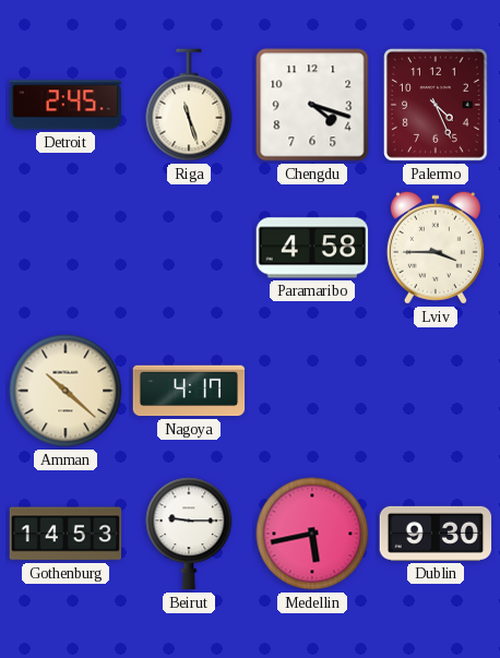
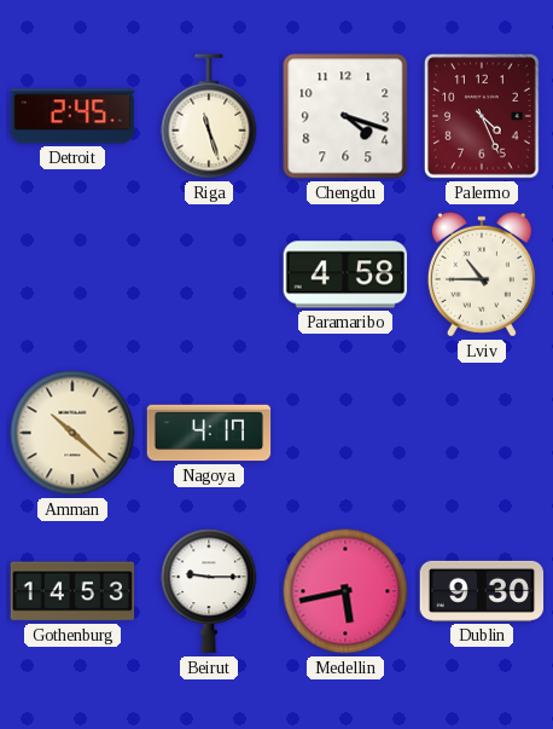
Lviv: 3:45 -> 10:45
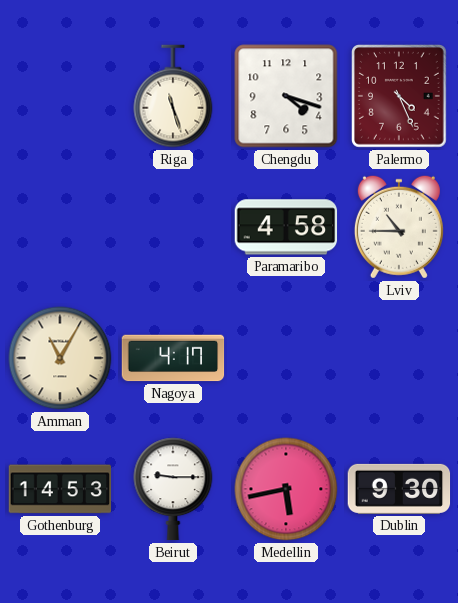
Detroit: 2:45 -> none
Amman: 10:22 -> 11:05
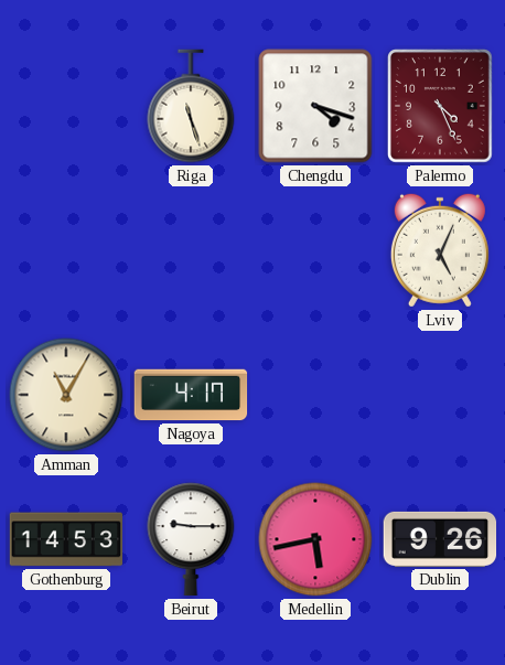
Paramaribo: 4:58 -> none
Lviv: 10:45 -> 5:04
Dublin: 9:30 -> 9:26
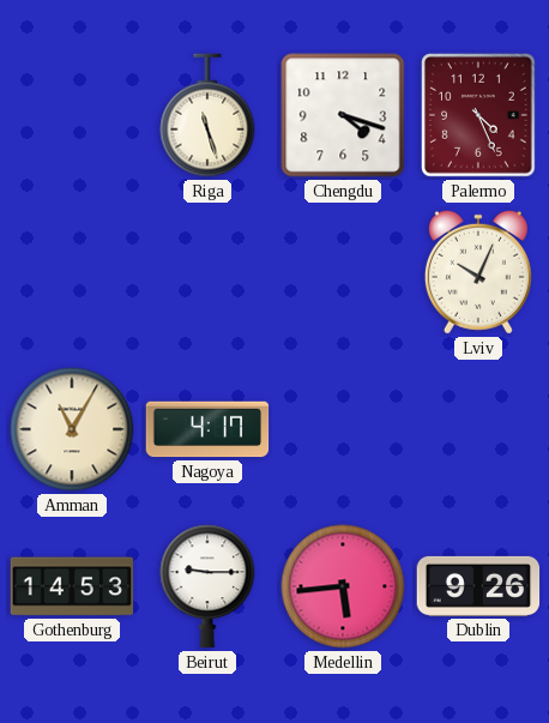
Lviv: 5:04 -> 10:04
Medellin: 5:43 -> 5:44
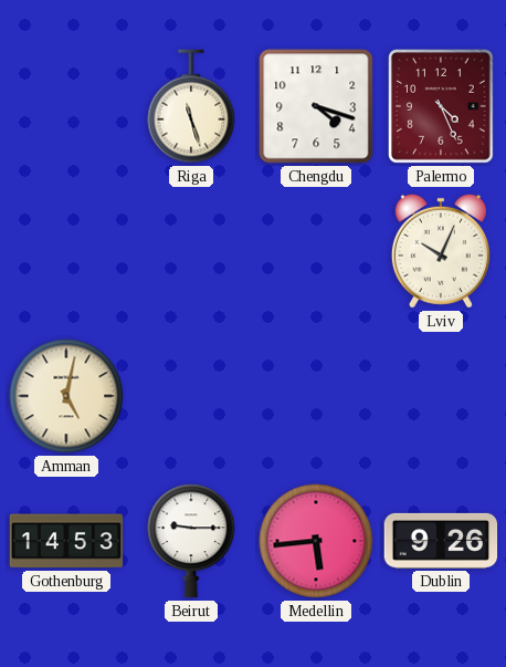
Amman: 11:05 -> 5:02
Nagoya: 4:17 -> none
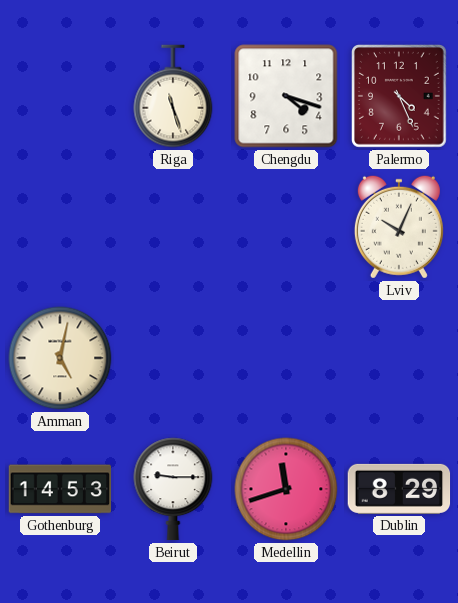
Medellin: 5:44 -> 11:42
Dublin: 9:26 -> 8:29
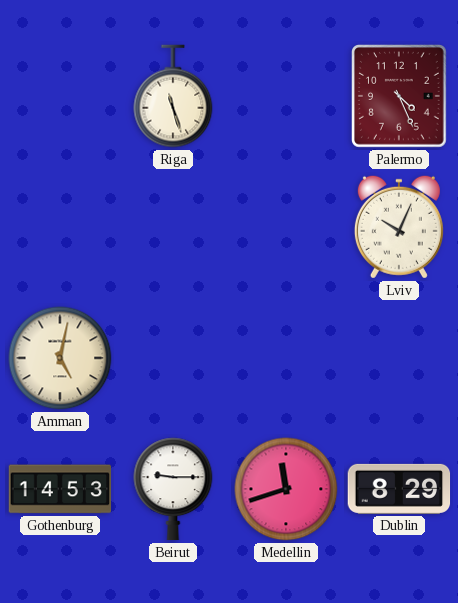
Chengdu: 4:18 -> none
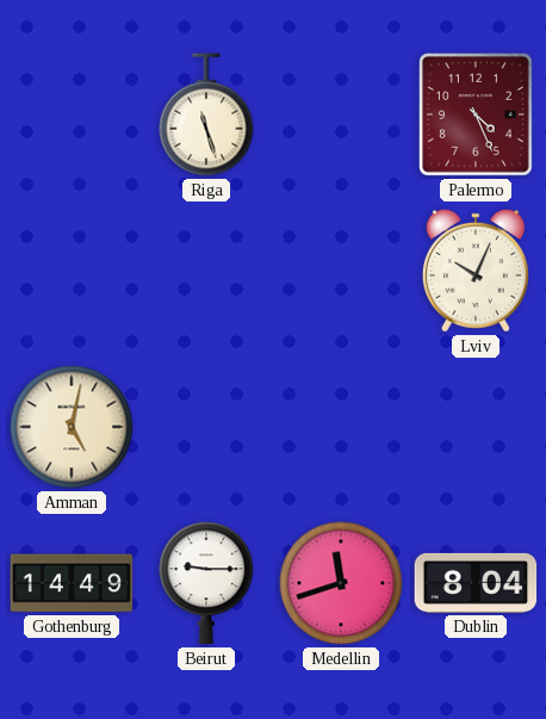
Gothenburg: 14:53 -> 14:49
Dublin: 8:29 -> 8:04
